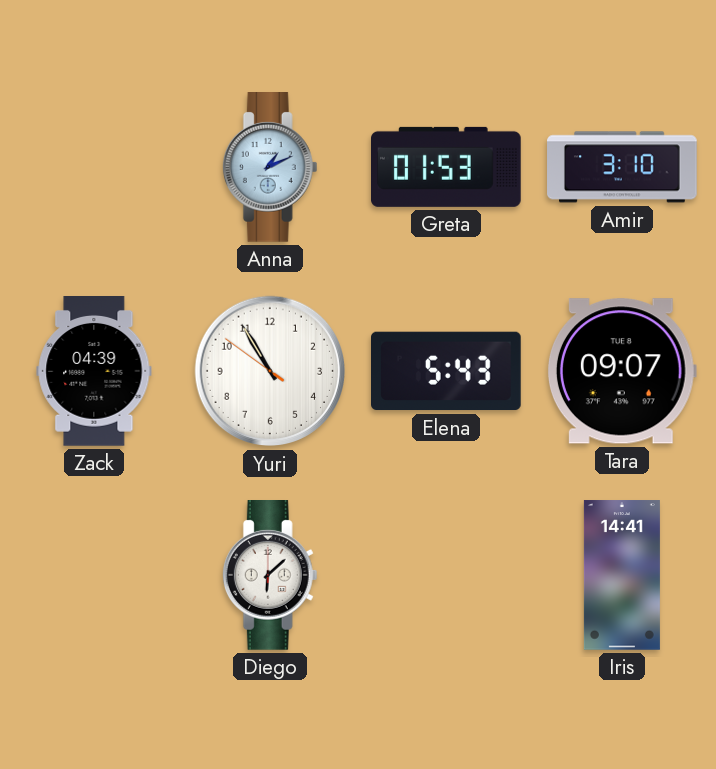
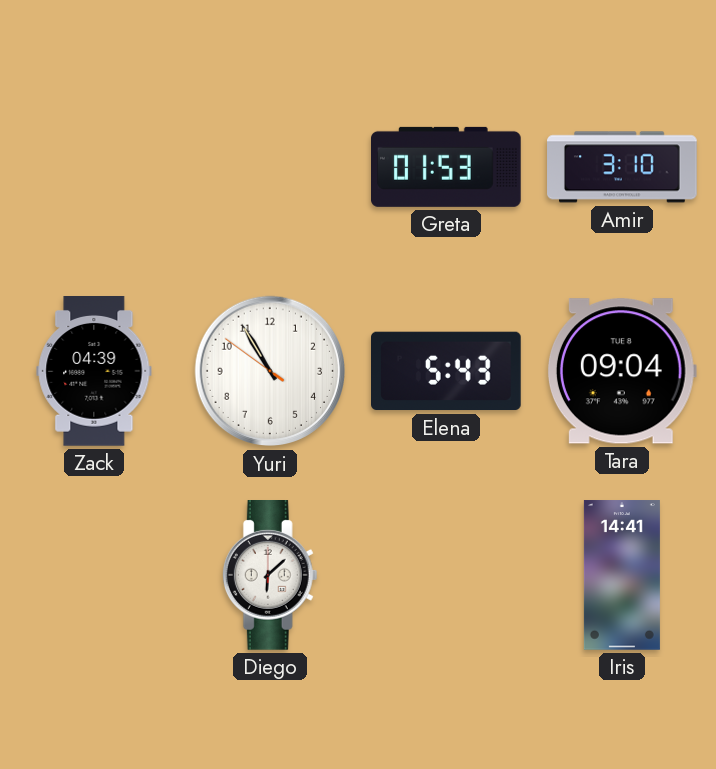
Anna: 1:11 -> none
Tara: 09:07 -> 09:04
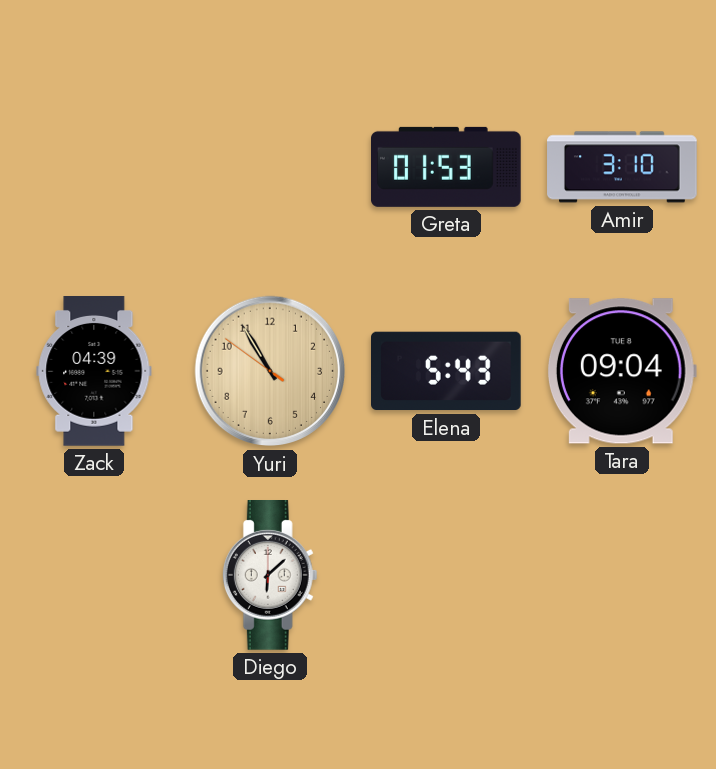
Yuri dial: white -> champagne
Iris: 14:41 -> none
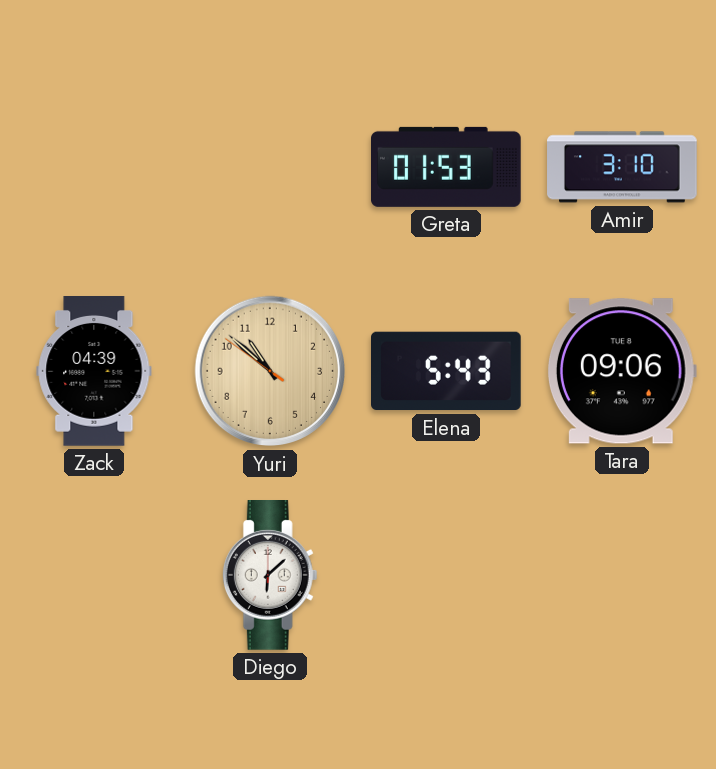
Yuri: 10:54 -> 10:51
Tara: 09:04 -> 09:06
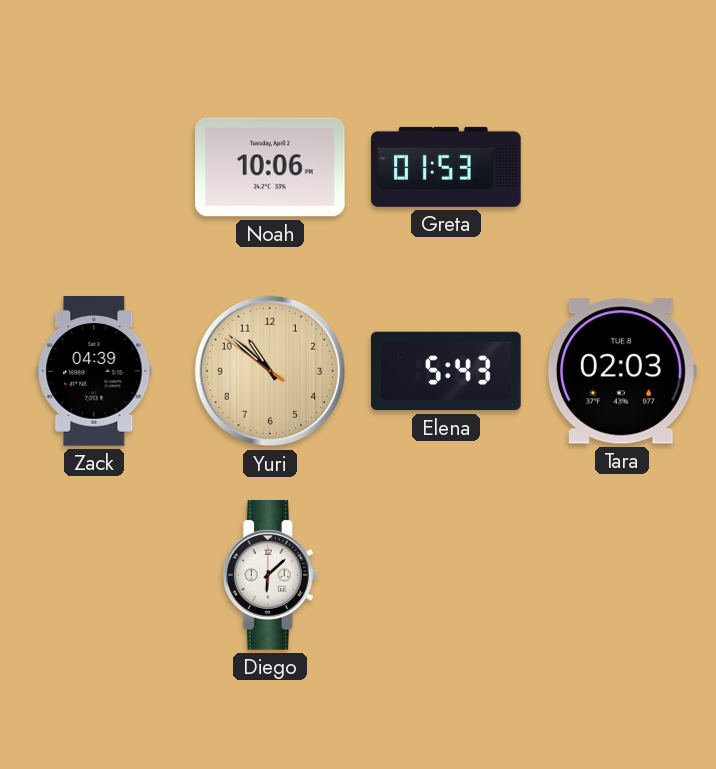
Noah: none -> 10:06
Amir: 3:10 -> none
Tara: 09:06 -> 02:03
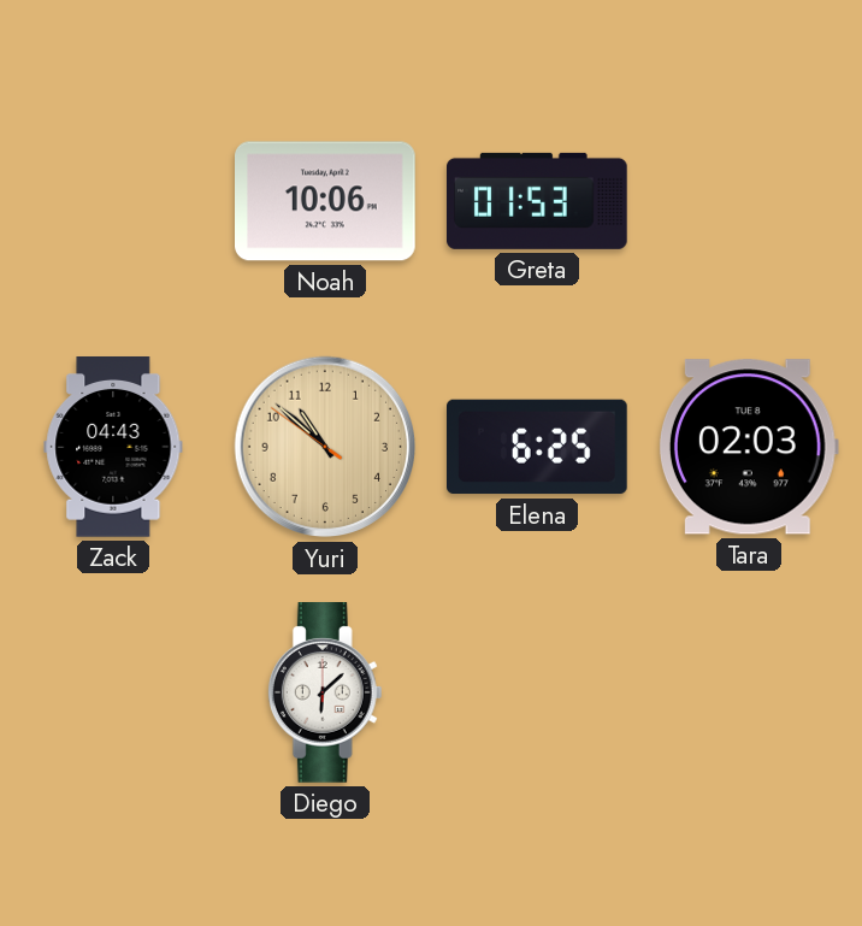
Zack: 04:39 -> 04:43
Elena: 5:43 -> 6:25
